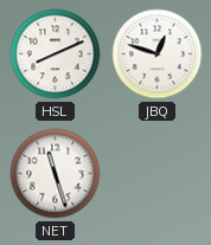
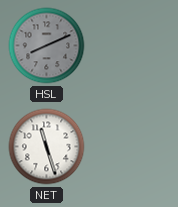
HSL dial: white -> grey
JBQ: 12:48 -> none
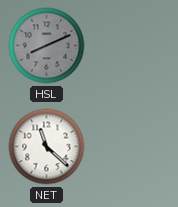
NET: 11:27 -> 11:22
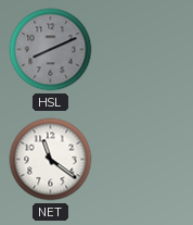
NET: 11:22 -> 11:21
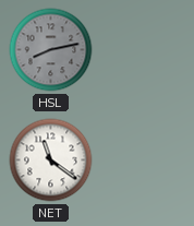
HSL: 8:11 -> 8:13
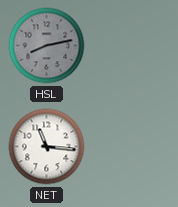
NET: 11:21 -> 11:16
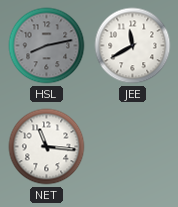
JEE: none -> 11:40
